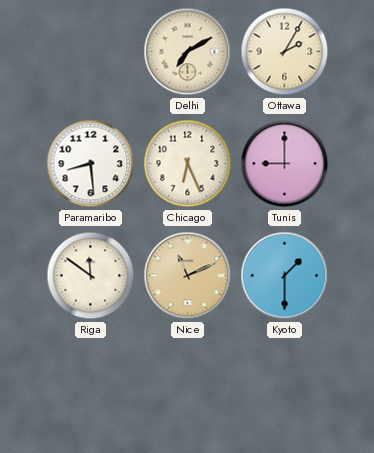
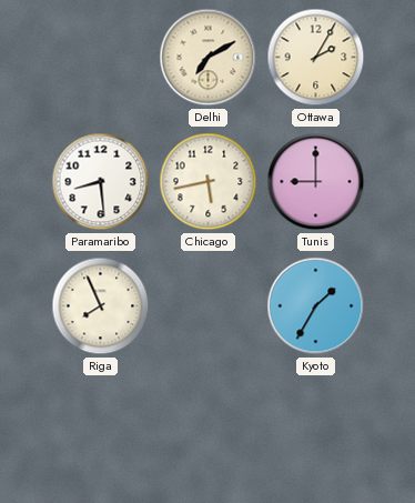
Chicago: 6:26 -> 5:43
Riga: 11:51 -> 7:56
Nice: 11:11 -> none
Kyoto: 1:30 -> 1:35
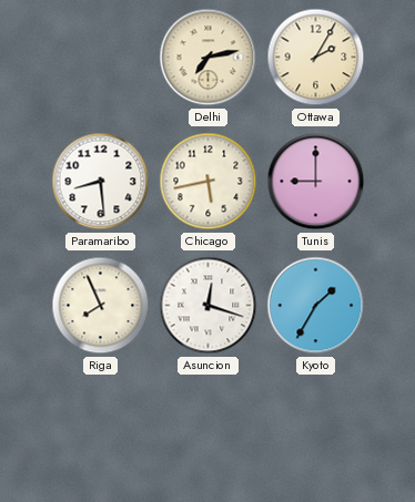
Delhi: 7:10 -> 7:13
Asuncion: none -> 12:18
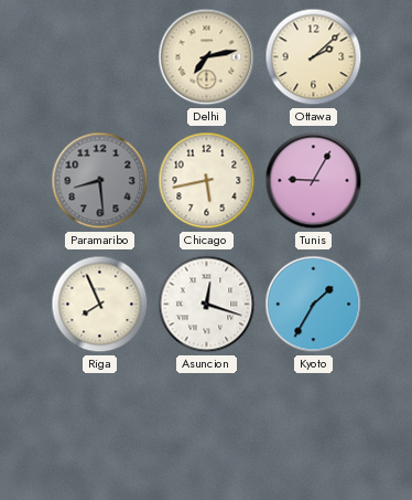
Ottawa: 2:05 -> 2:08
Paramaribo dial: white -> grey
Tunis: 9:00 -> 9:05
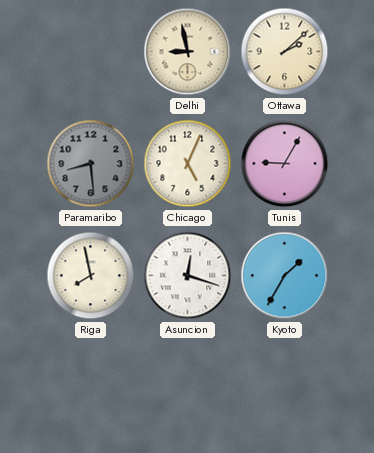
Delhi: 7:13 -> 8:58
Chicago: 5:43 -> 5:04
Riga: 7:56 -> 7:58
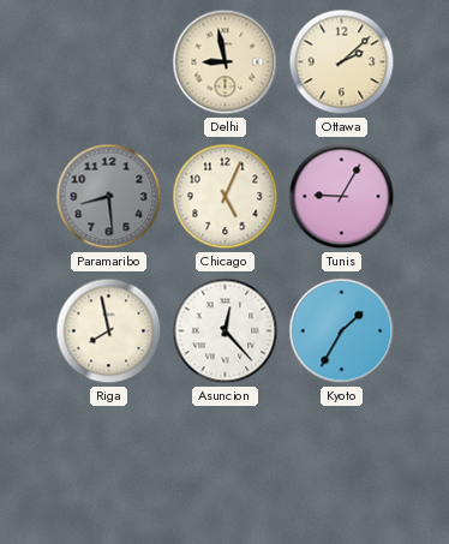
Asuncion: 12:18 -> 12:23
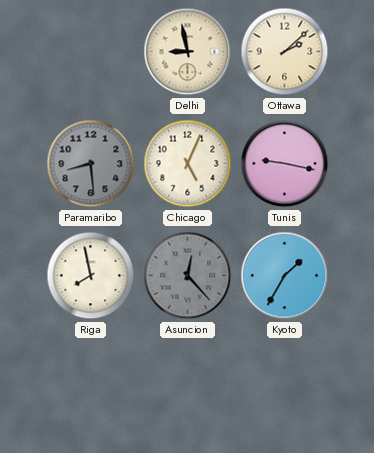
Tunis: 9:05 -> 9:17
Asuncion dial: white -> grey
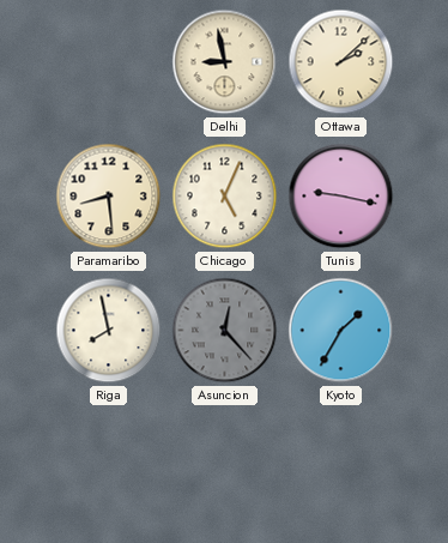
Paramaribo dial: grey -> cream
